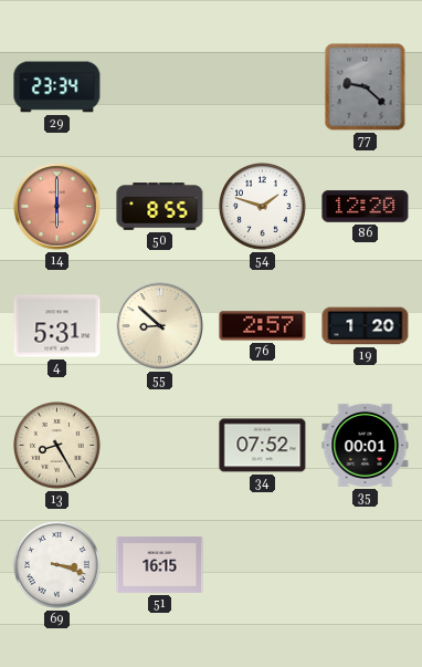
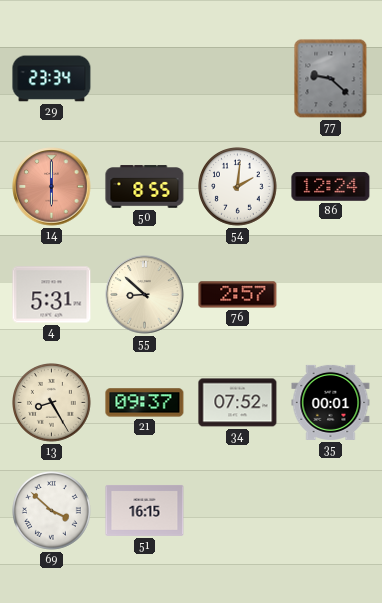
54: 1:48 -> 2:01
86: 12:20 -> 12:24
19: 1:20 -> none
21: none -> 09:37
69: 3:18 -> 3:52
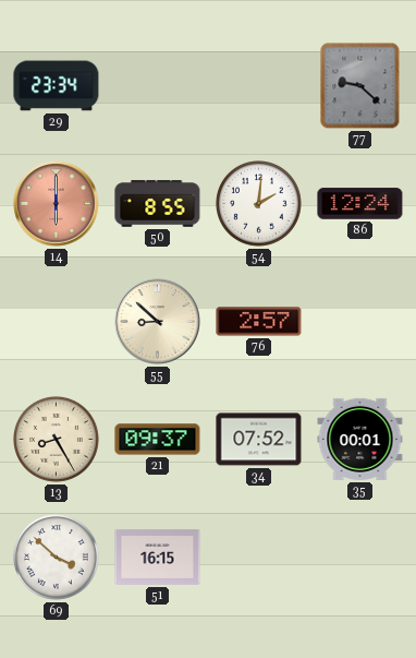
4: 5:31 -> none
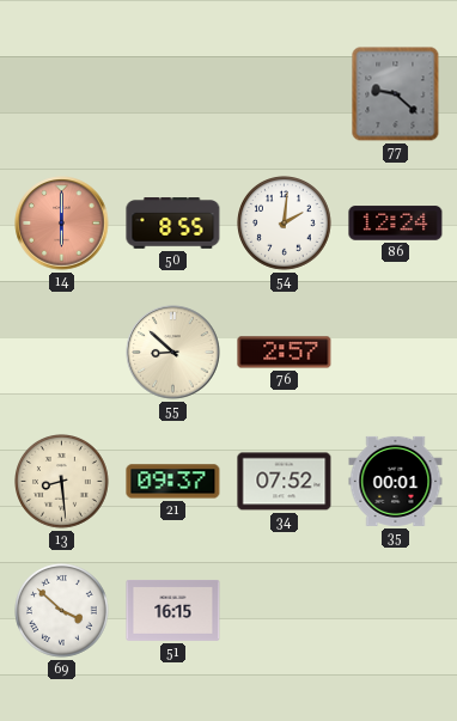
29: 23:34 -> none
13: 8:25 -> 8:29
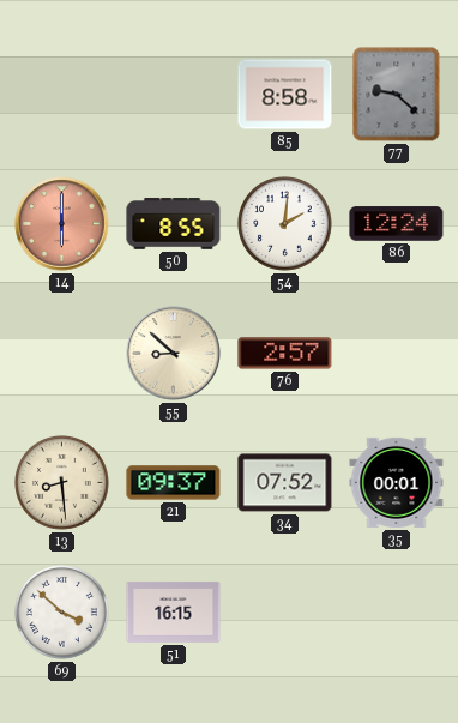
85: none -> 8:58
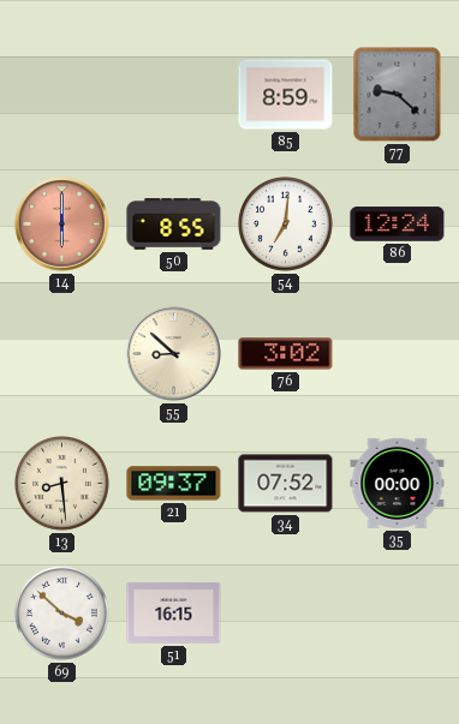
85: 8:58 -> 8:59
54: 2:01 -> 7:01
76: 2:57 -> 3:02
35: 00:01 -> 00:00
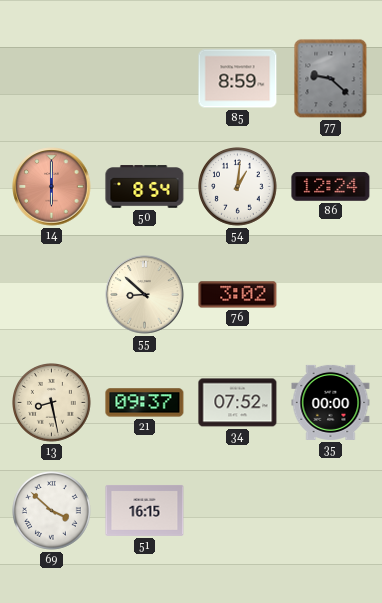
50: 8:55 -> 8:54
54: 7:01 -> 1:01
13: 8:29 -> 8:28
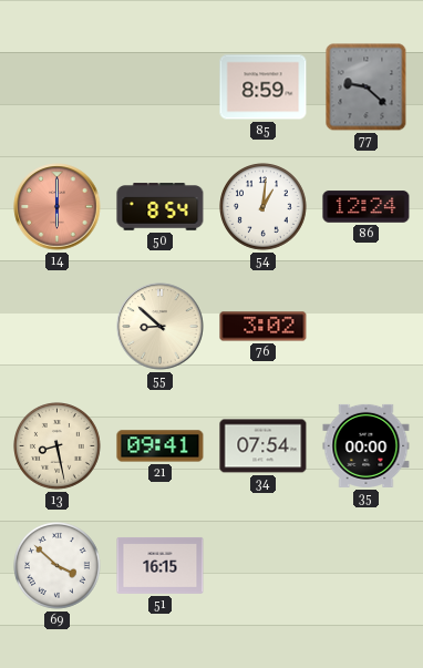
21: 09:37 -> 09:41
34: 07:52 -> 07:54
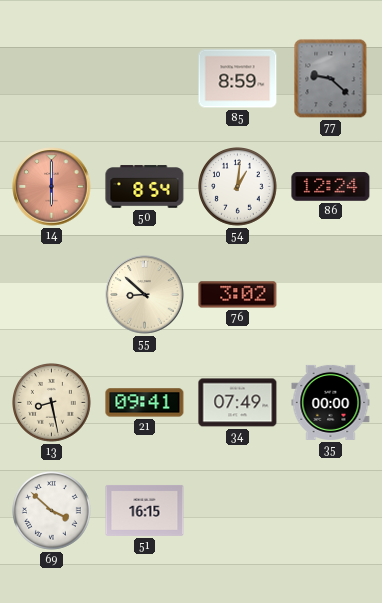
34: 07:54 -> 07:49
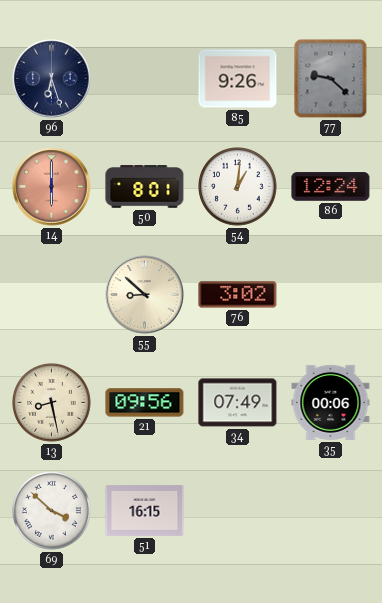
96: none -> 6:27
85: 8:59 -> 9:26
50: 8:54 -> 8:01
21: 09:41 -> 09:56
35: 00:00 -> 00:06
